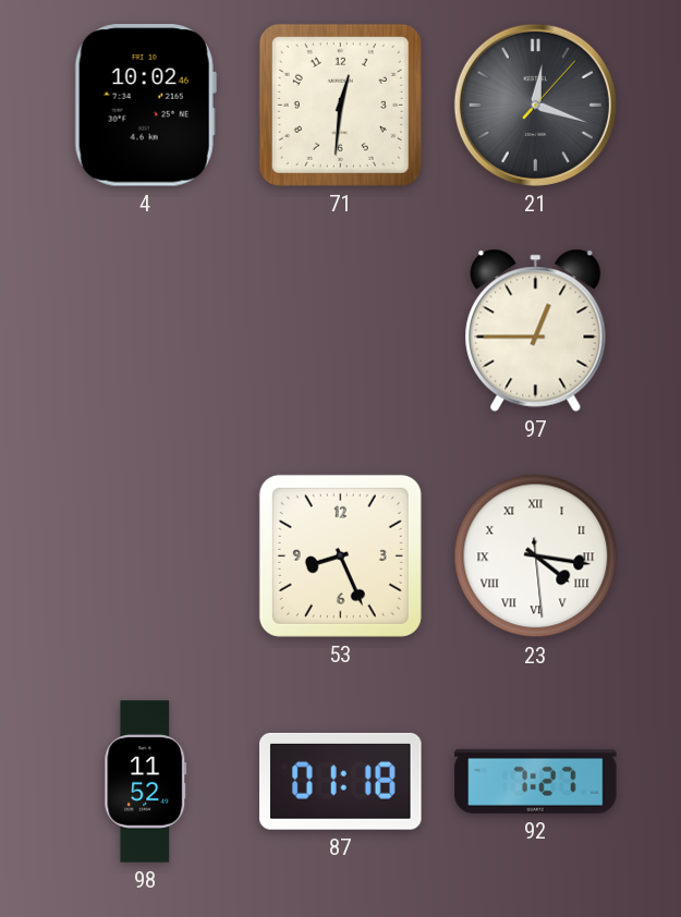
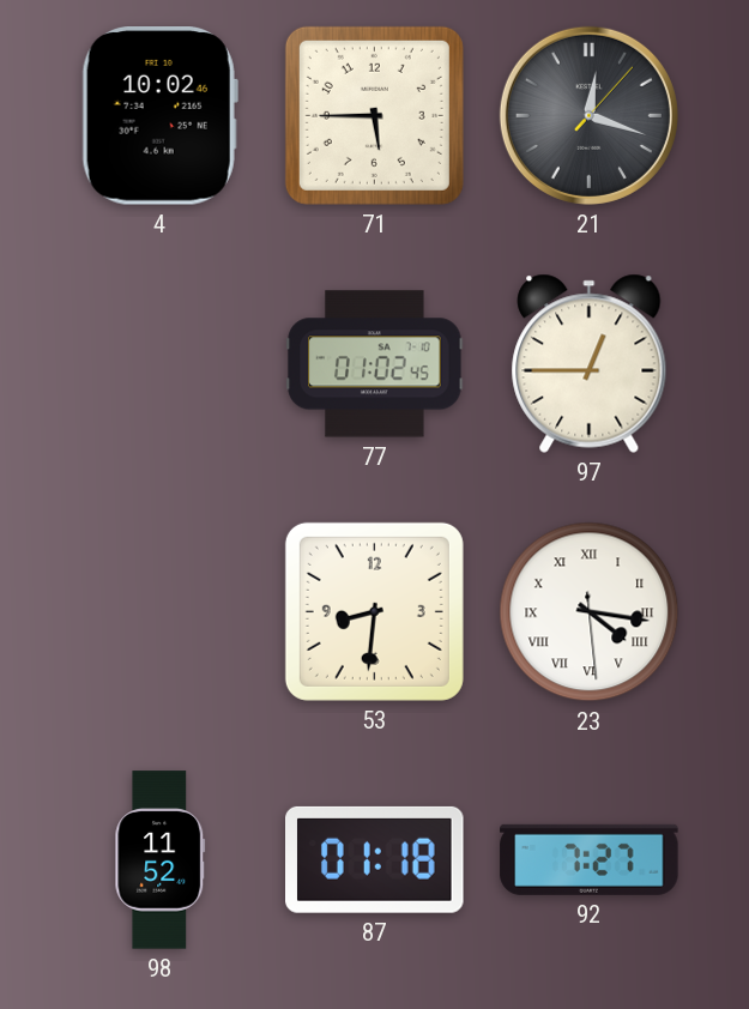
71: 12:31 -> 5:45
77: none -> 01:02
53: 8:26 -> 8:31
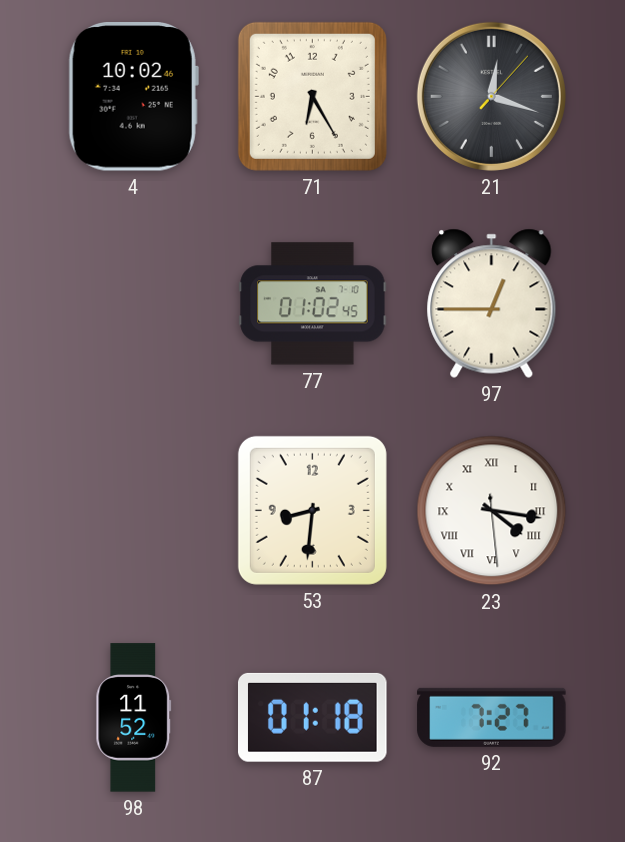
71: 5:45 -> 6:25
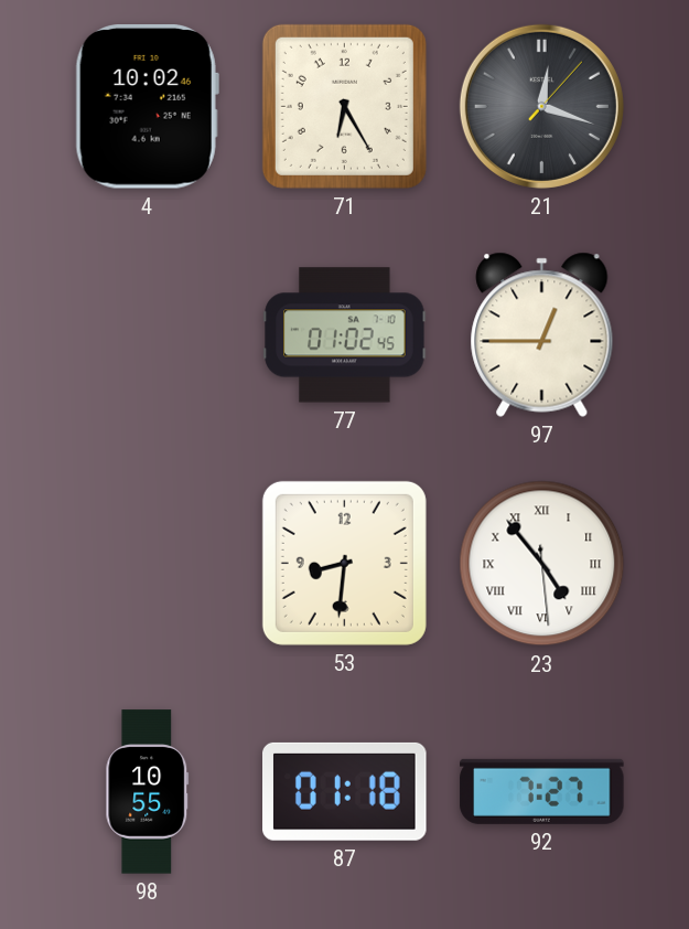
23: 4:16 -> 4:53
98: 11:52 -> 10:55
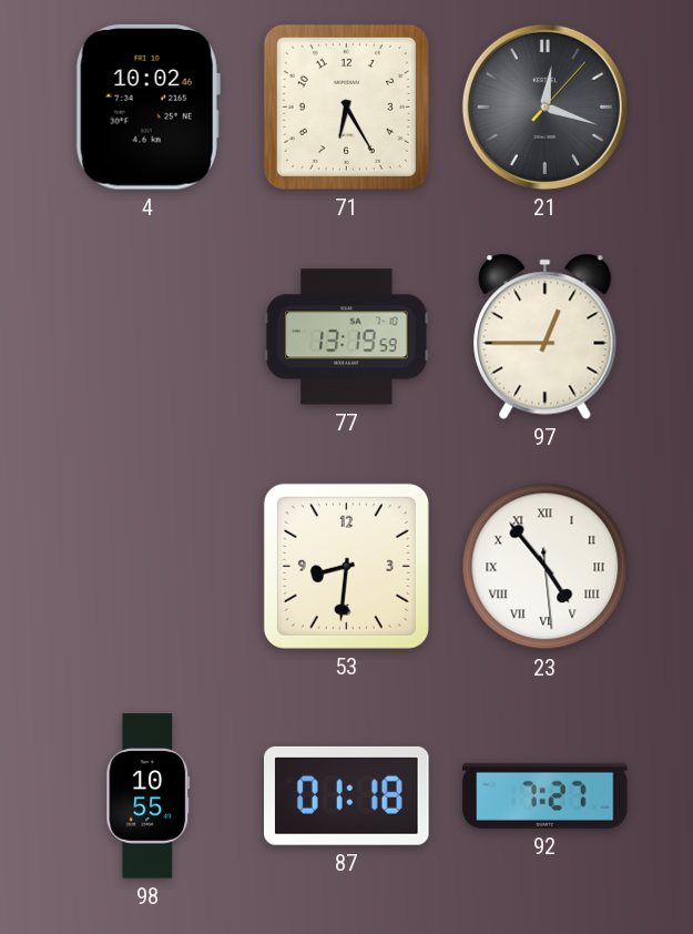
77: 01:02 -> 13:19
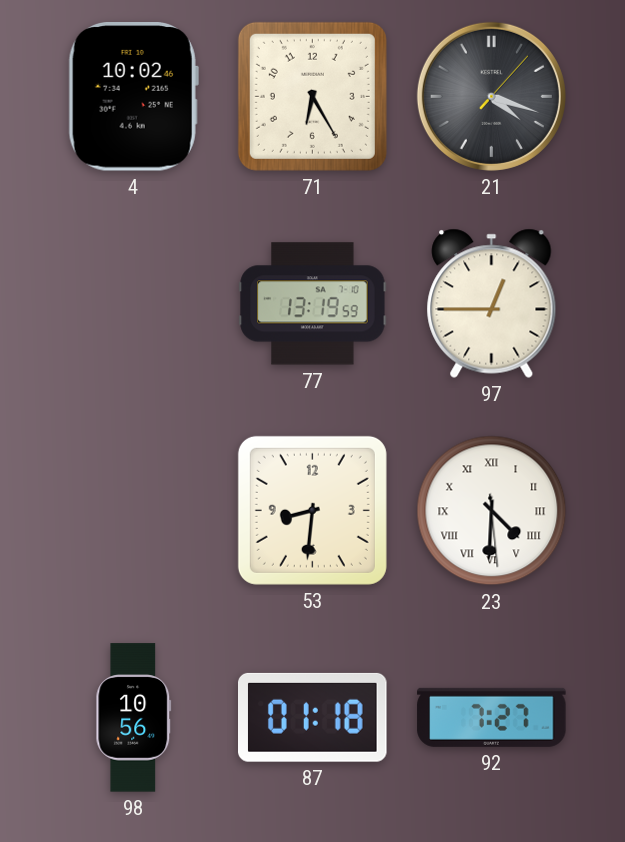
21: 12:18 -> 4:18
23: 4:53 -> 4:30
98: 10:55 -> 10:56
